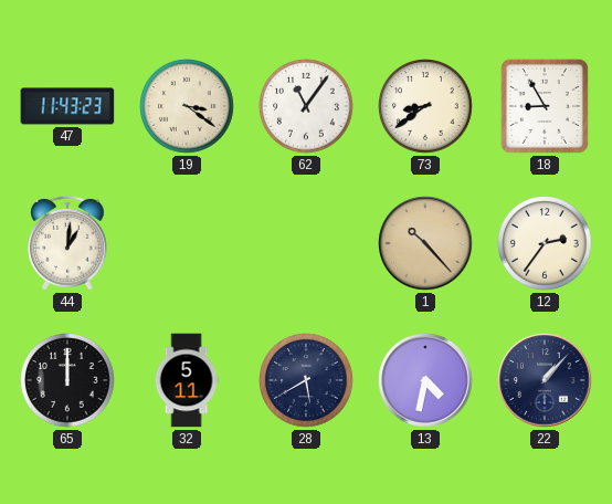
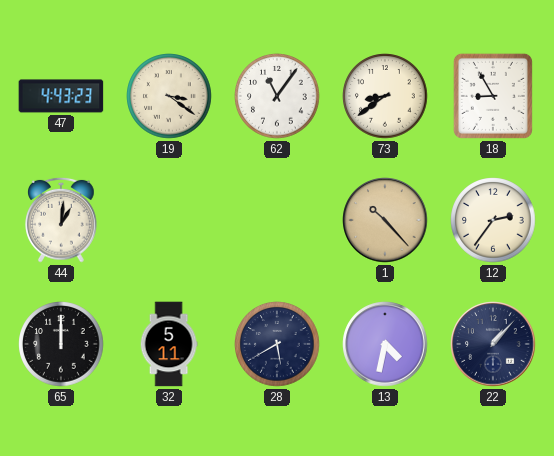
47: 11:43 -> 4:43
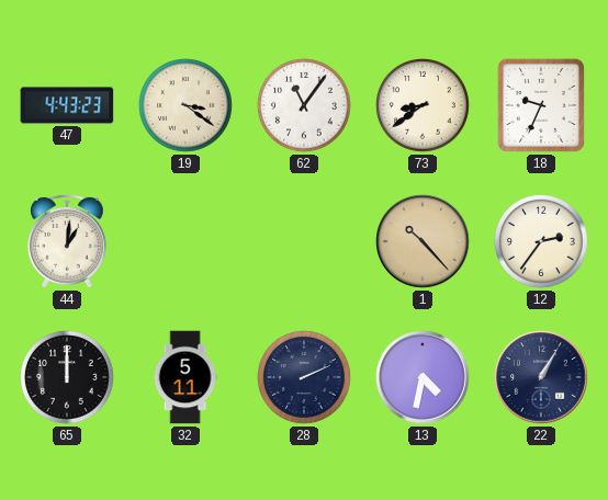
18: 8:55 -> 9:34
28: 5:40 -> 2:11
22: 1:07 -> 1:05
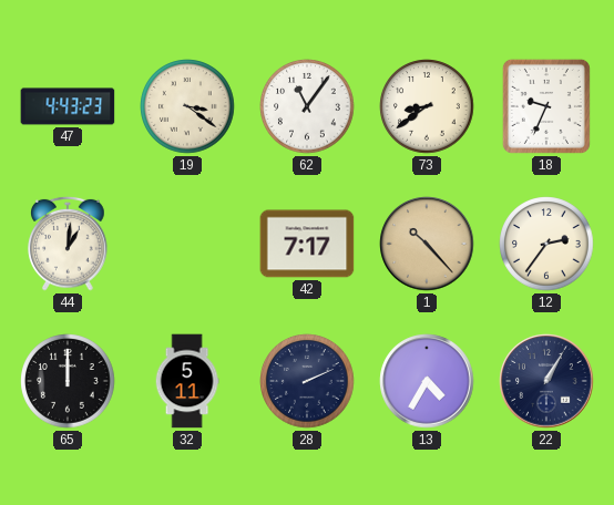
42: none -> 7:17
13: 4:32 -> 4:35
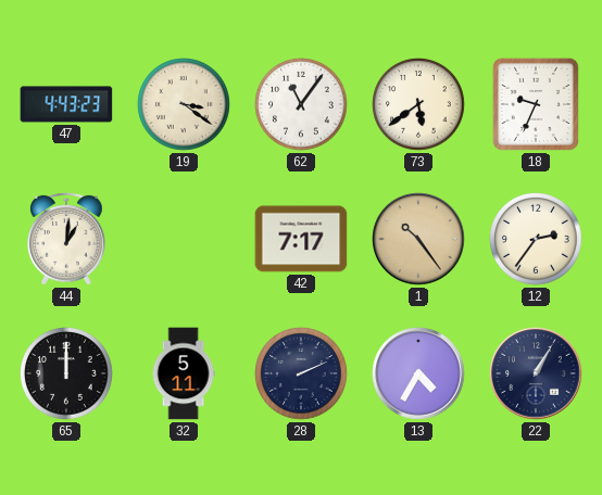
73: 8:39 -> 5:39
1: 10:23 -> 10:24
